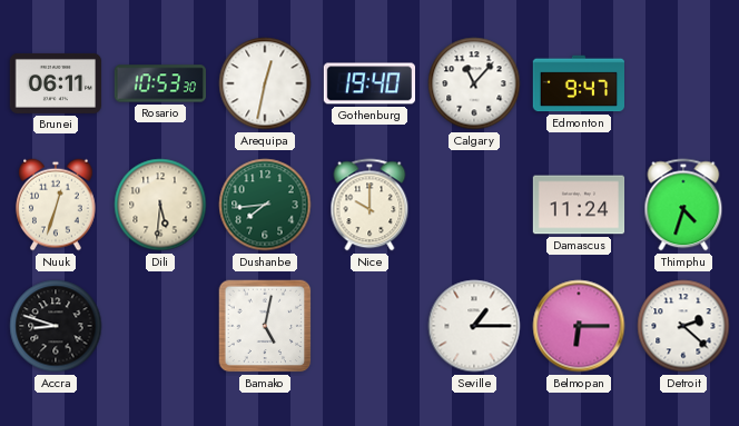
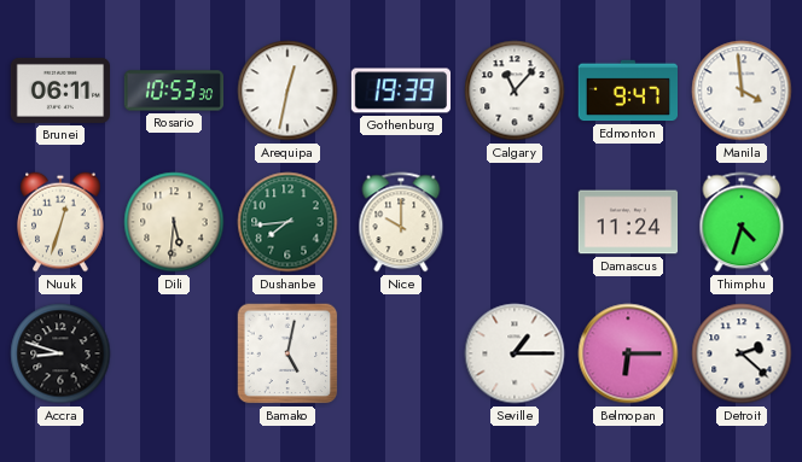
Gothenburg: 19:40 -> 19:39
Manila: none -> 3:59
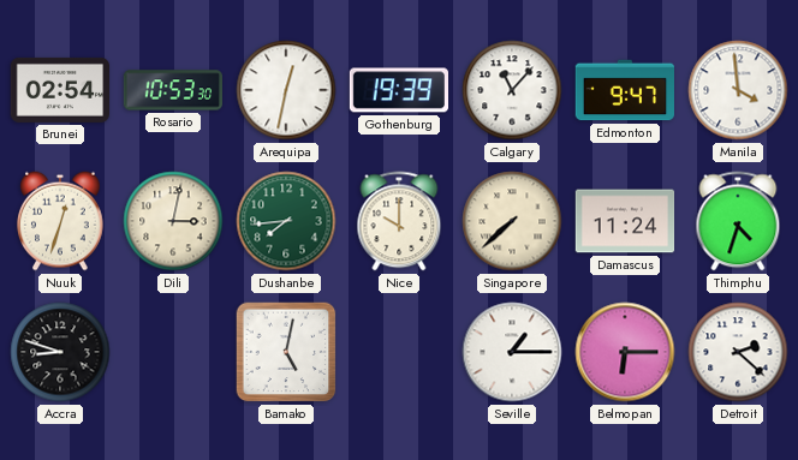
Brunei: 06:11 -> 02:54
Dili: 5:31 -> 3:02
Singapore: none -> 7:38
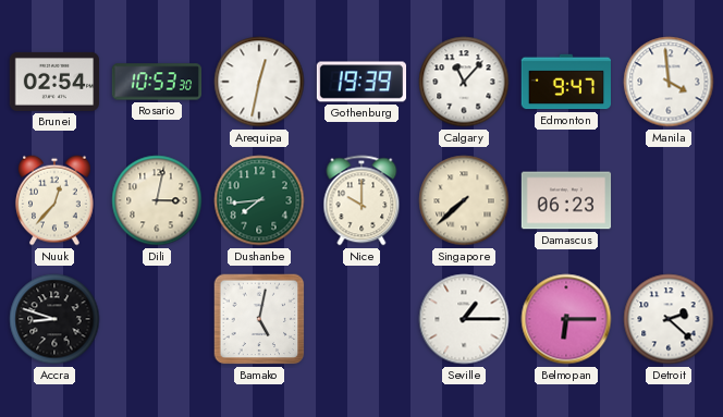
Nuuk: 12:33 -> 12:37
Damascus: 11:24 -> 06:23
Thimphu: 4:33 -> none
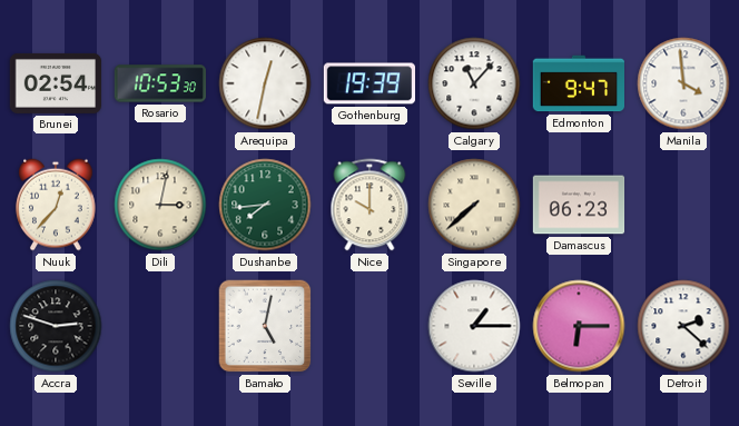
Accra: 8:48 -> 2:48
